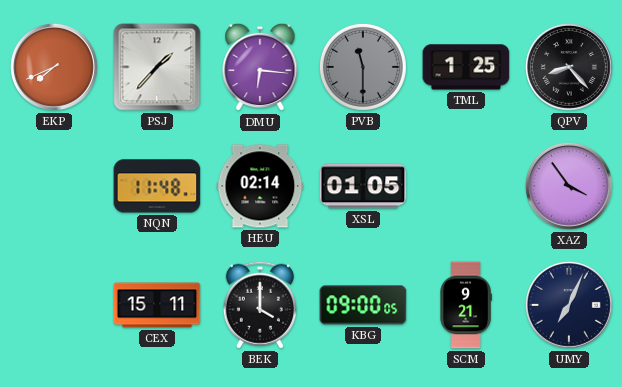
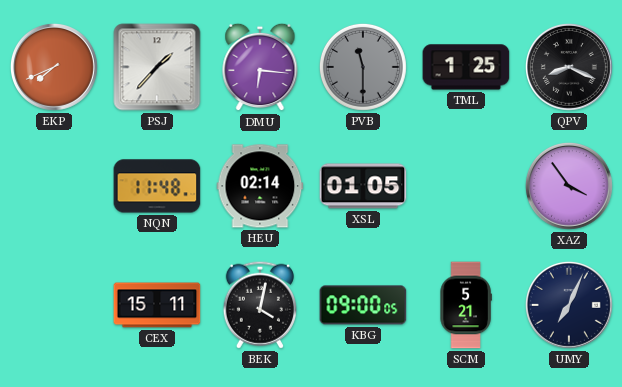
QPV: 8:23 -> 8:19
BEK: 4:00 -> 4:02
SCM: 9:21 -> 5:21
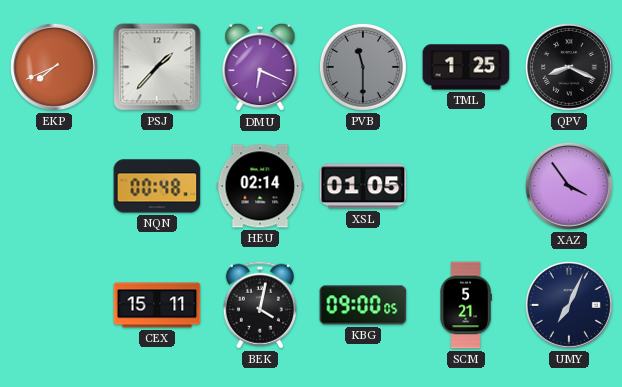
DMU: 6:16 -> 6:19
NQN: 11:48 -> 00:48
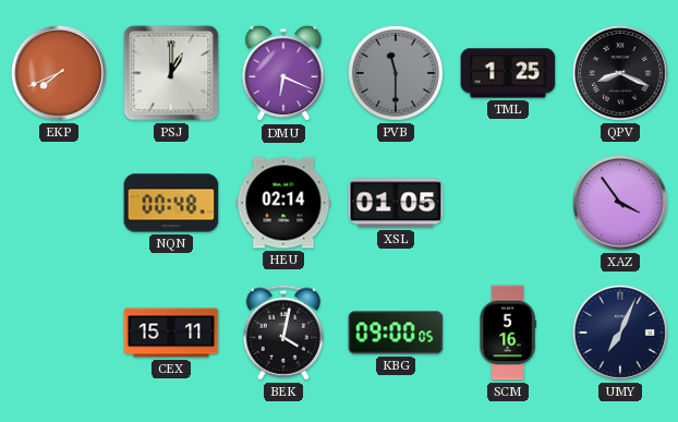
PSJ: 1:37 -> 1:00
SCM: 5:21 -> 5:16
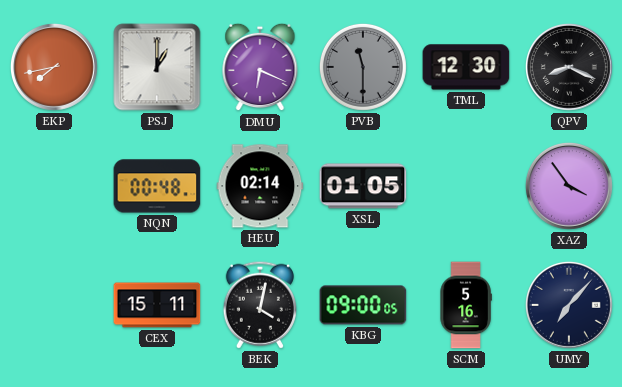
EKP: 7:41 -> 7:43
TML: 1:25 -> 12:30
UMY: 7:04 -> 7:07
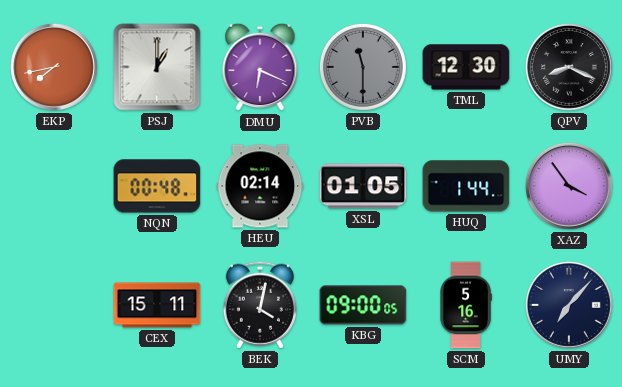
HUQ: none -> 1:44
